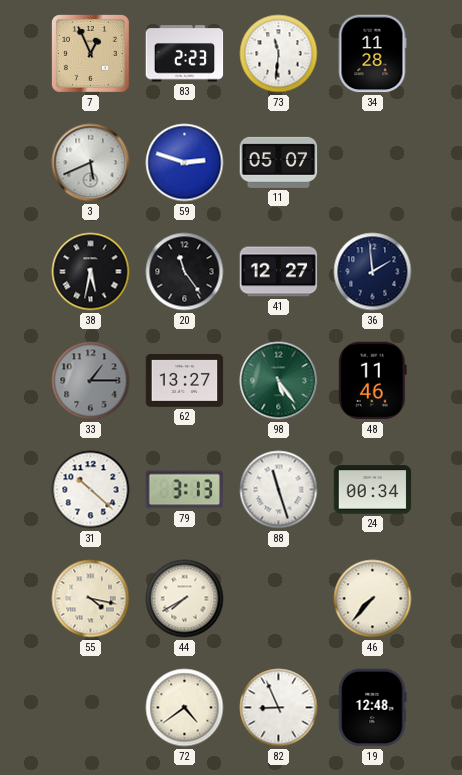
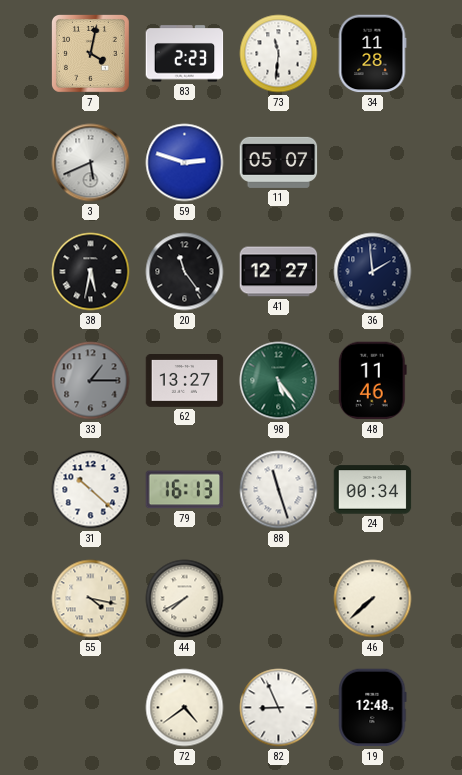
7: 12:56 -> 4:02
79: 3:13 -> 16:13
46: 7:37 -> 7:38
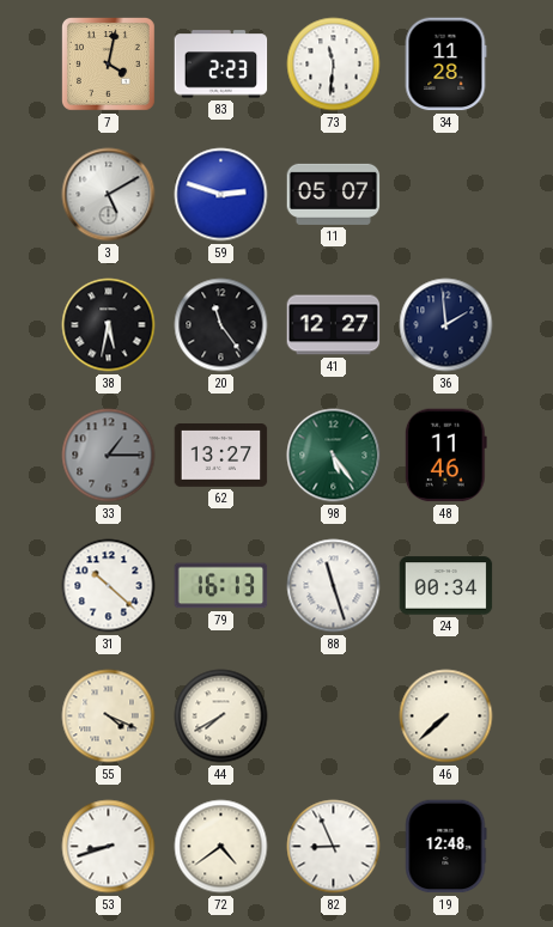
3: 5:41 -> 5:10
55: 4:17 -> 4:19
53: none -> 8:42
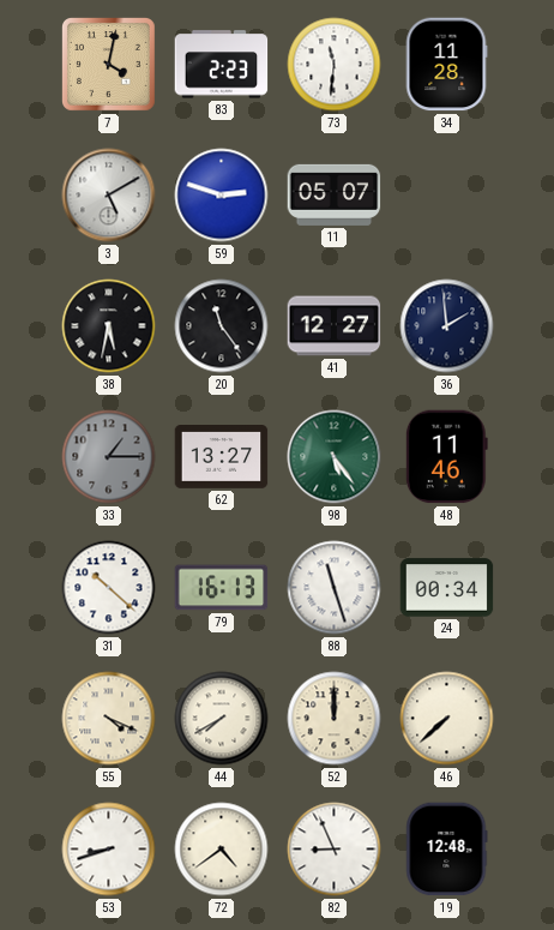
52: none -> 12:00
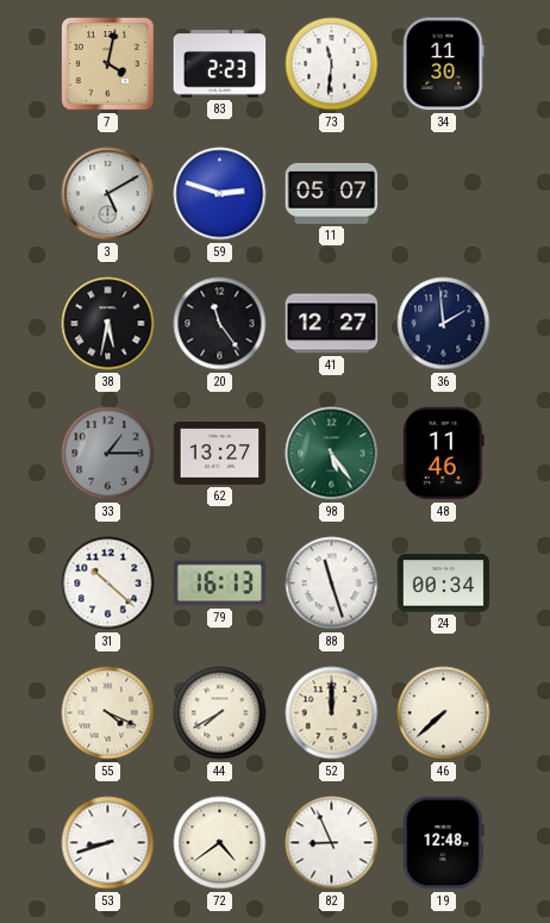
34: 11:28 -> 11:30
